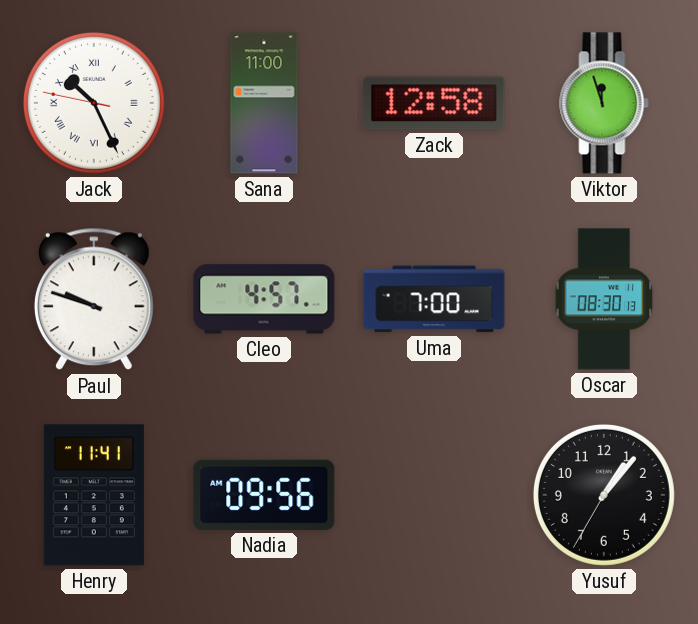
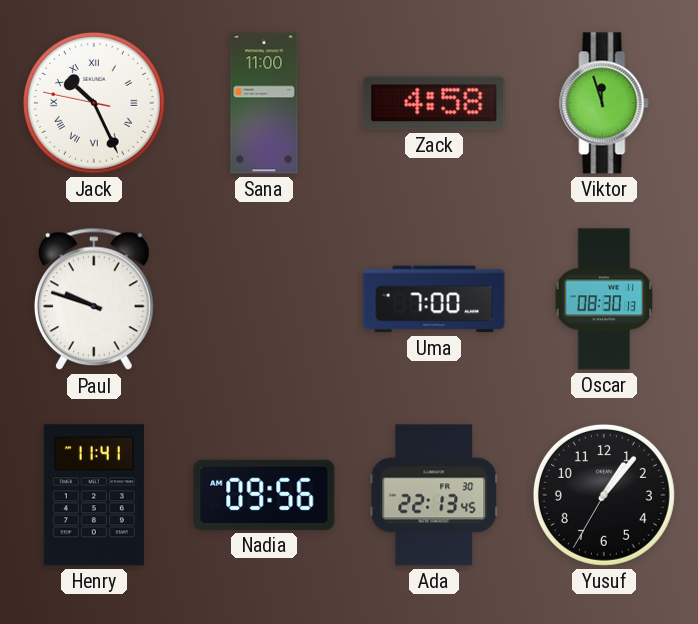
Zack: 12:58 -> 4:58
Cleo: 4:57 -> none
Ada: none -> 22:13
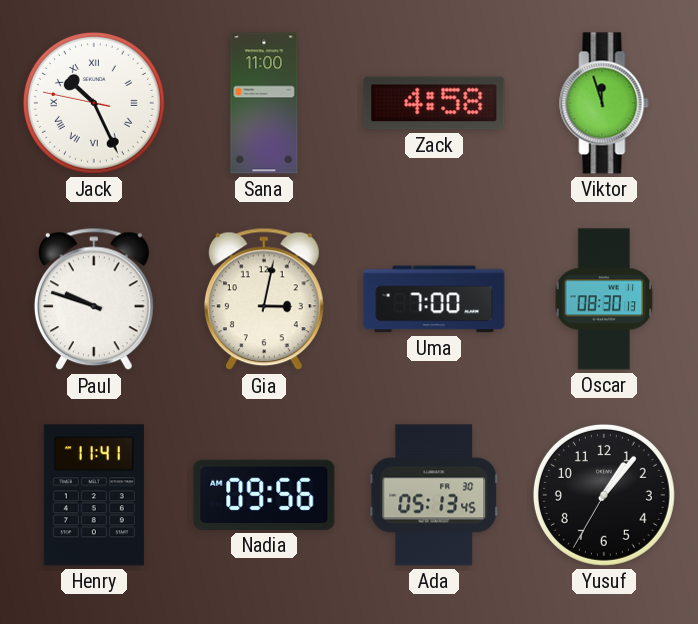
Gia: none -> 3:02
Ada: 22:13 -> 05:13
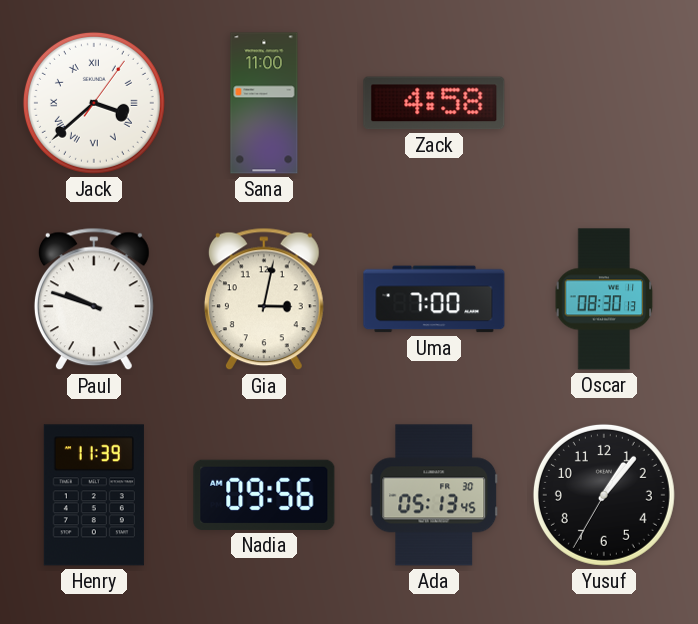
Jack: 10:25 -> 3:38
Viktor: 11:57 -> none
Henry: 11:41 -> 11:39
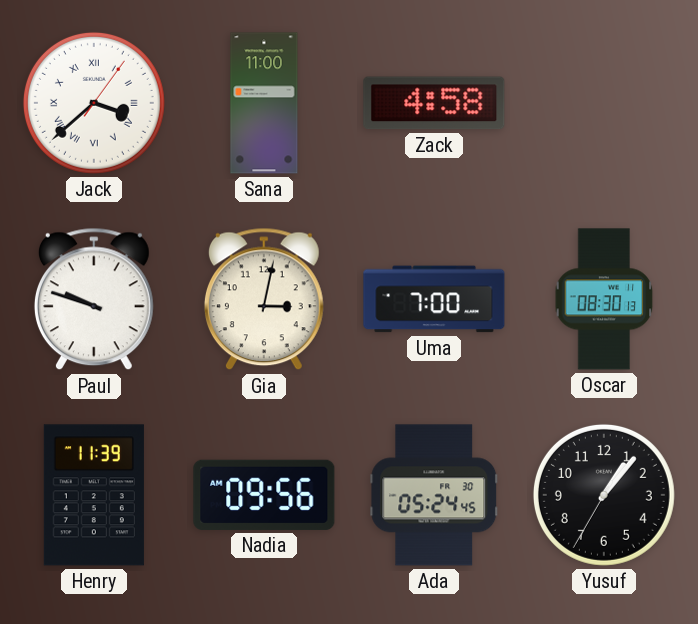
Ada: 05:13 -> 05:24
